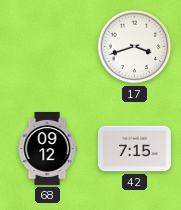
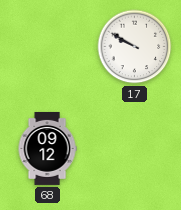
17: 3:42 -> 9:50
42: 7:15 -> none
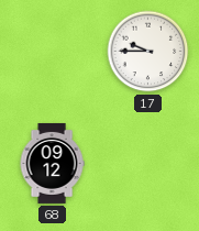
17: 9:50 -> 9:45
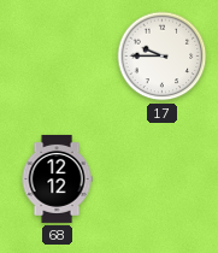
68: 09:12 -> 12:12
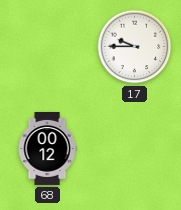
68: 12:12 -> 00:12
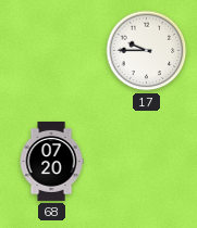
68: 00:12 -> 07:20
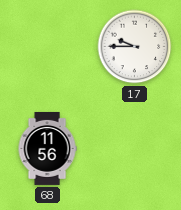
68: 07:20 -> 11:56
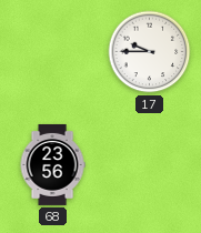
68: 11:56 -> 23:56
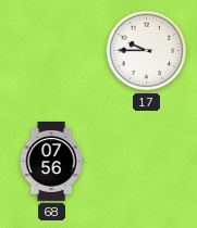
68: 23:56 -> 07:56
